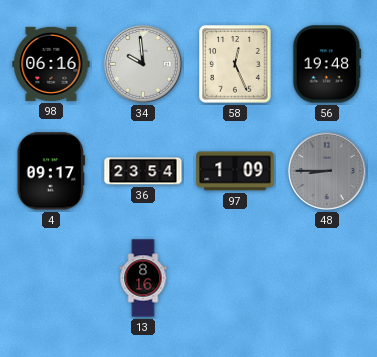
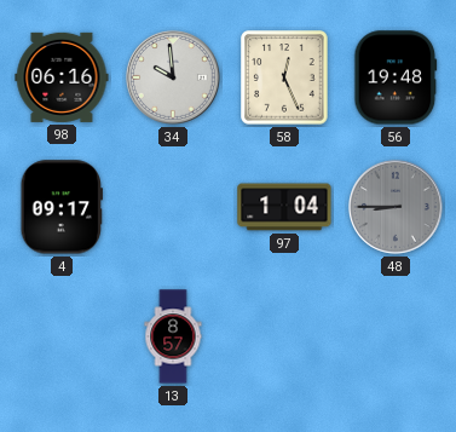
36: 23:54 -> none
97: 1:09 -> 1:04
13: 8:16 -> 8:57
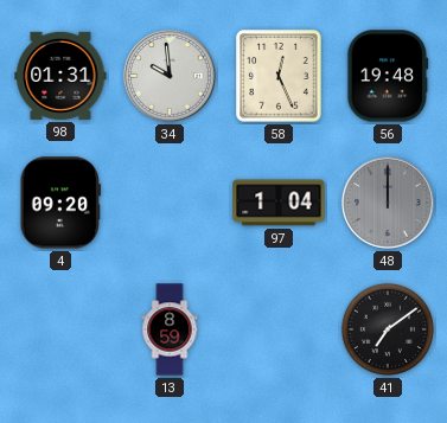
98: 06:16 -> 01:31
4: 09:17 -> 09:20
48: 8:45 -> 12:00
13: 8:57 -> 8:59
41: none -> 7:09
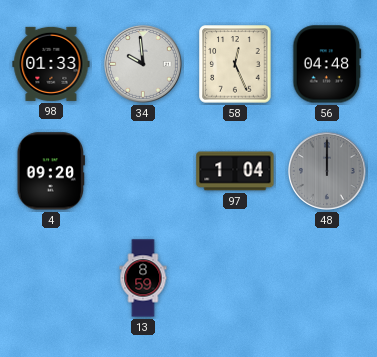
98: 01:31 -> 01:33
56: 19:48 -> 04:48
41: 7:09 -> none
